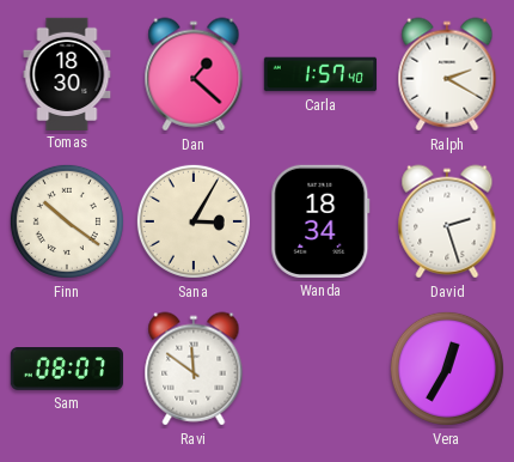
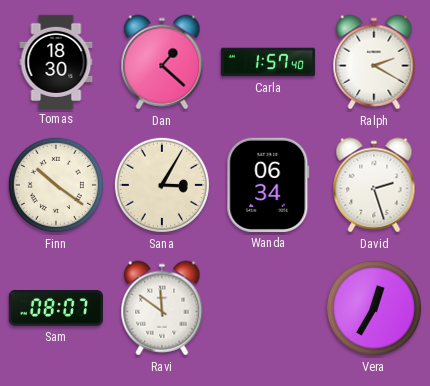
Wanda: 18:34 -> 06:34
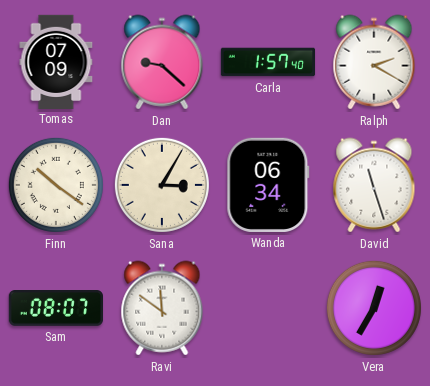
Tomas: 18:30 -> 07:09
Dan: 1:22 -> 9:22
David: 2:27 -> 11:27
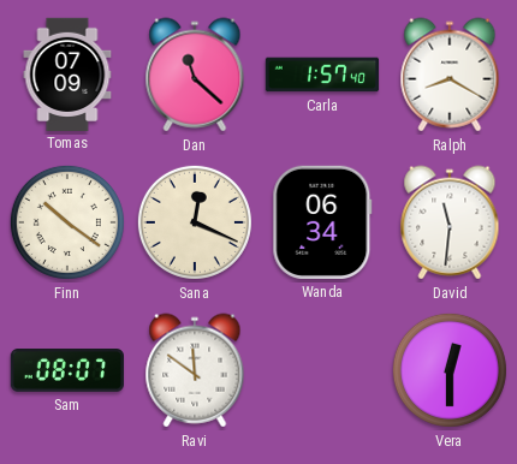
Dan: 9:22 -> 11:22
Ralph: 2:20 -> 8:20
Sana: 3:05 -> 12:19
David: 11:27 -> 11:31
Vera: 12:35 -> 12:30
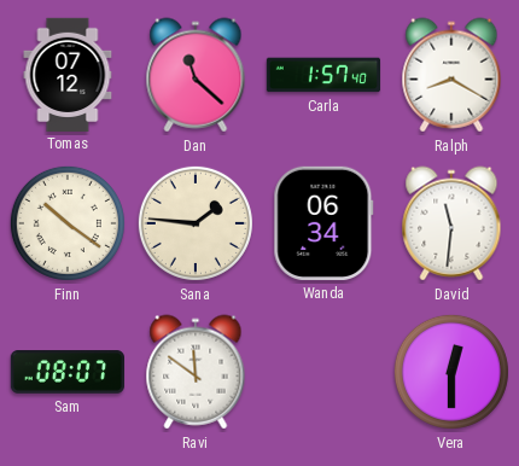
Tomas: 07:09 -> 07:12
Sana: 12:19 -> 1:46
